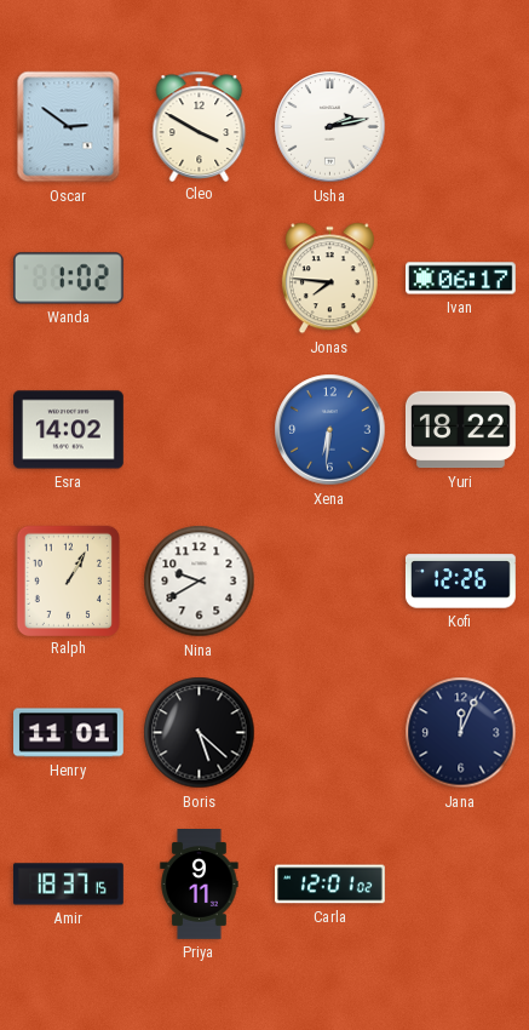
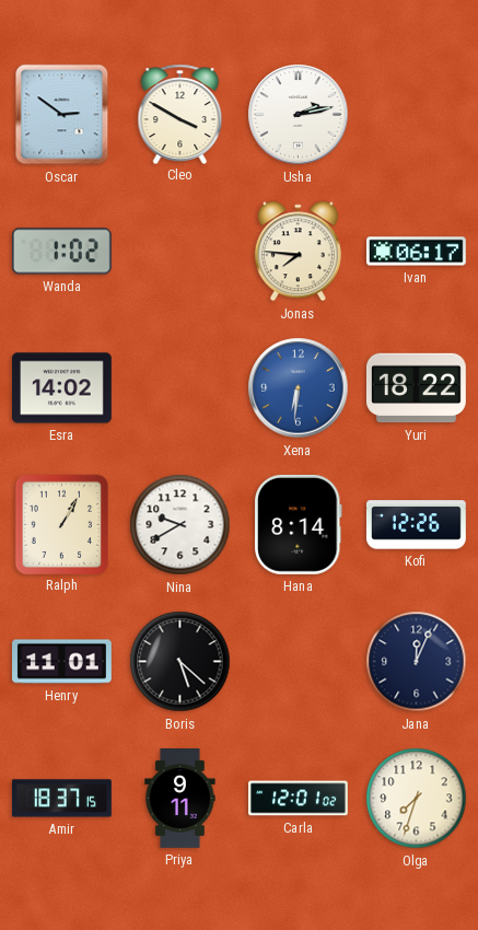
Hana: none -> 8:14
Olga: none -> 7:33
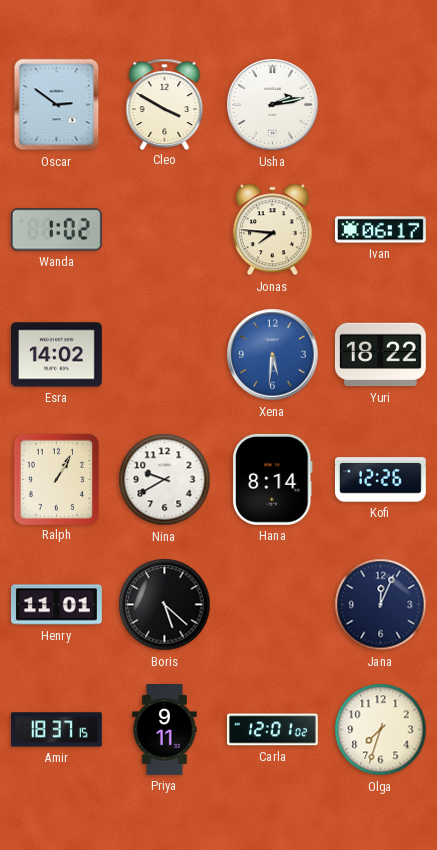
Xena: 6:31 -> 5:31
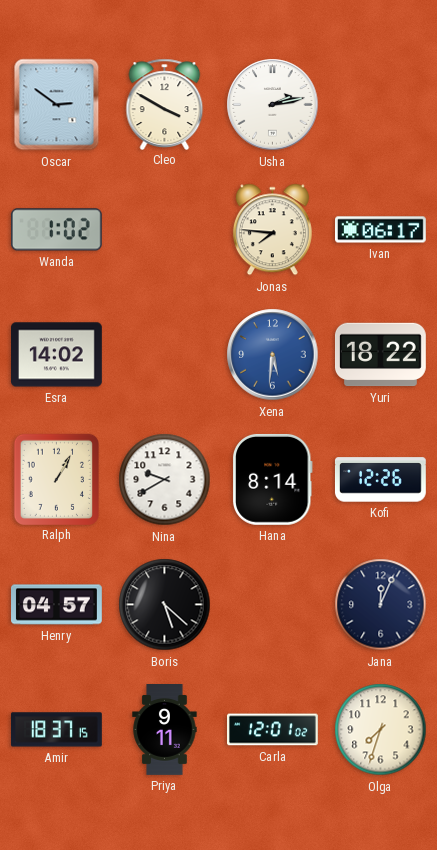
Henry: 11:01 -> 04:57
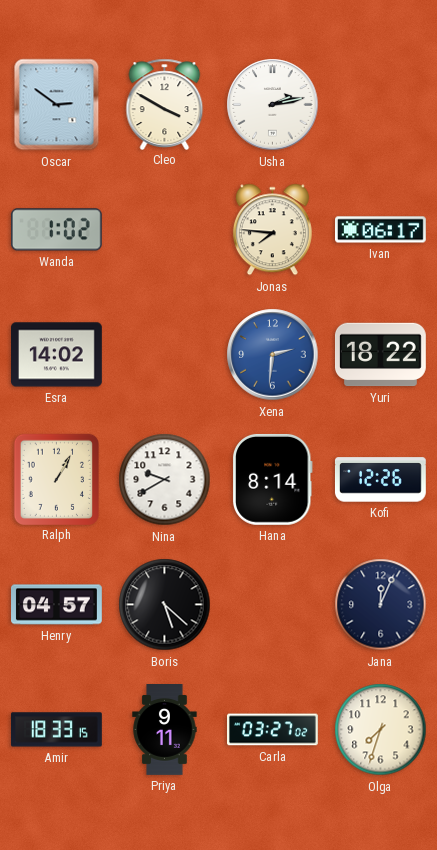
Xena: 5:31 -> 2:31
Amir: 18:37 -> 18:33
Carla: 12:01 -> 03:27
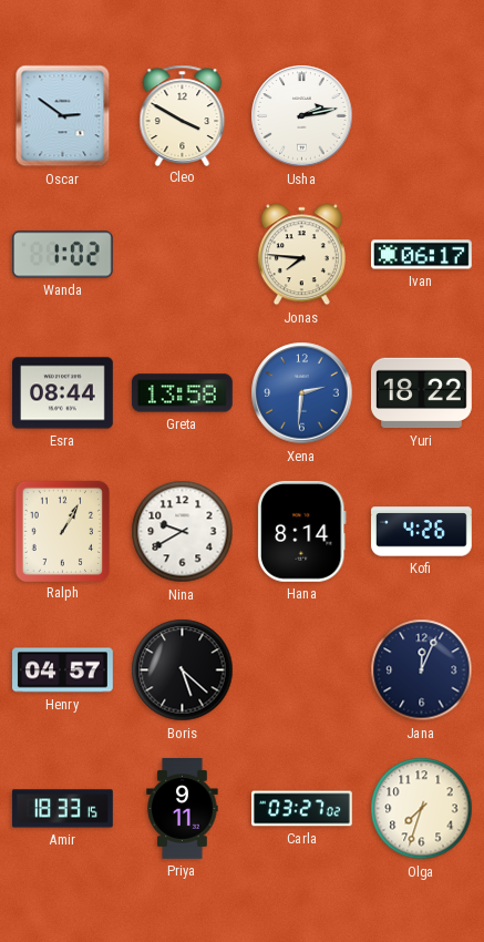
Esra: 14:02 -> 08:44
Greta: none -> 13:58
Kofi: 12:26 -> 4:26
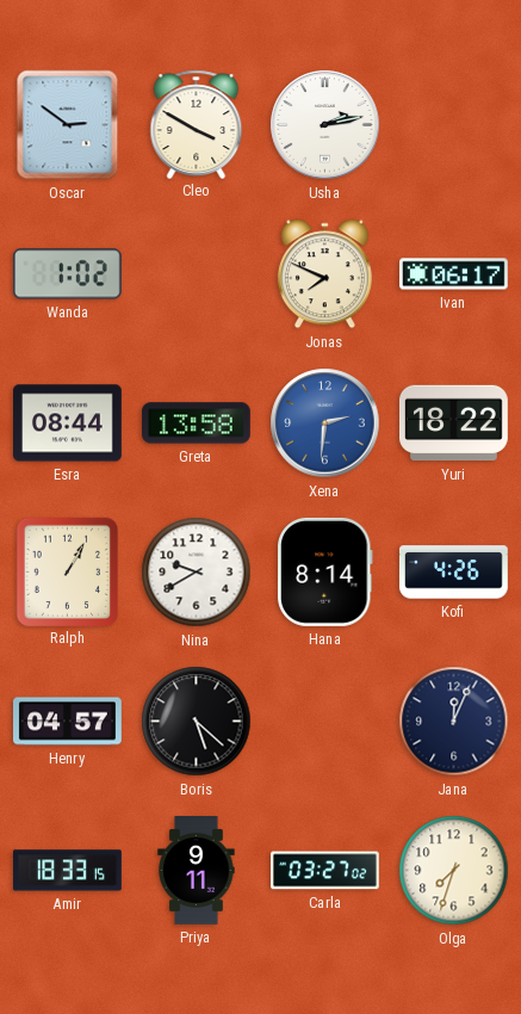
Jonas: 7:46 -> 7:49
